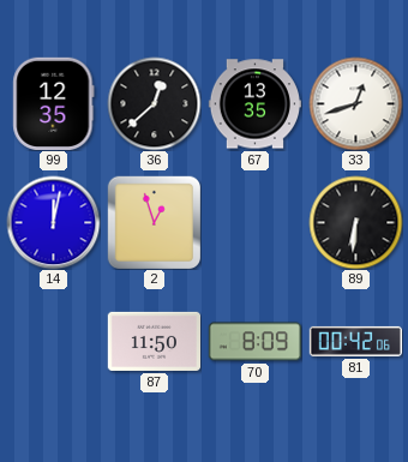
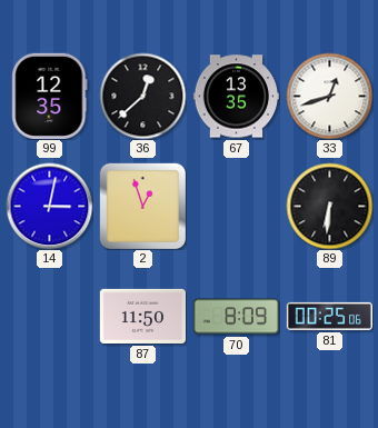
14: 12:02 -> 3:02
81: 00:42 -> 00:25
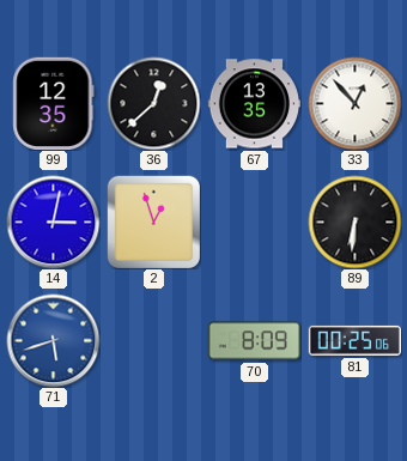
33: 12:42 -> 12:53
71: none -> 5:42
87: 11:50 -> none
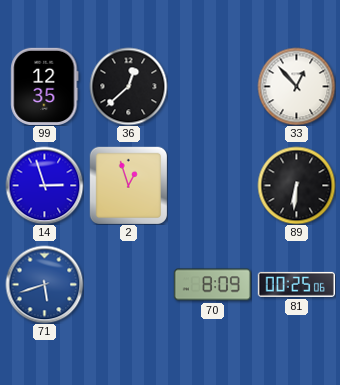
67: 13:35 -> none
14: 3:02 -> 2:57
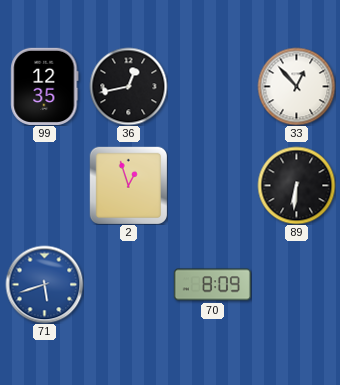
36: 12:38 -> 12:43
14: 2:57 -> none
81: 00:25 -> none
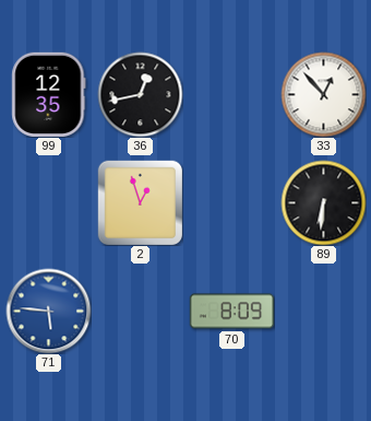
71: 5:42 -> 5:46
